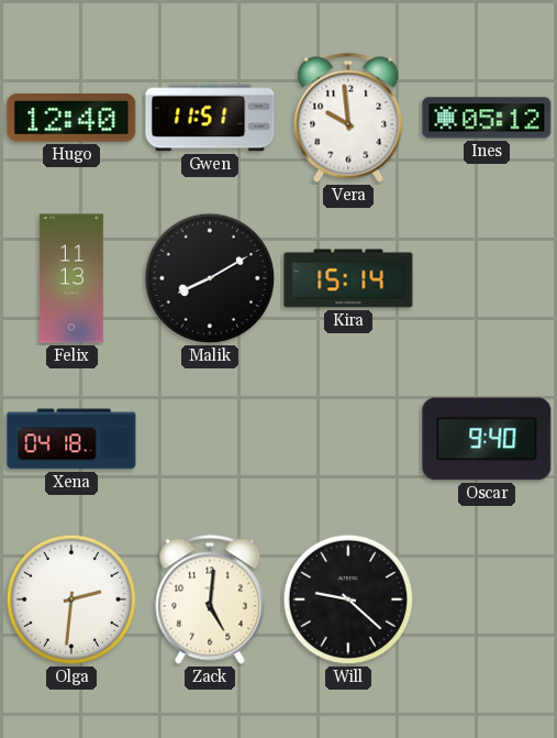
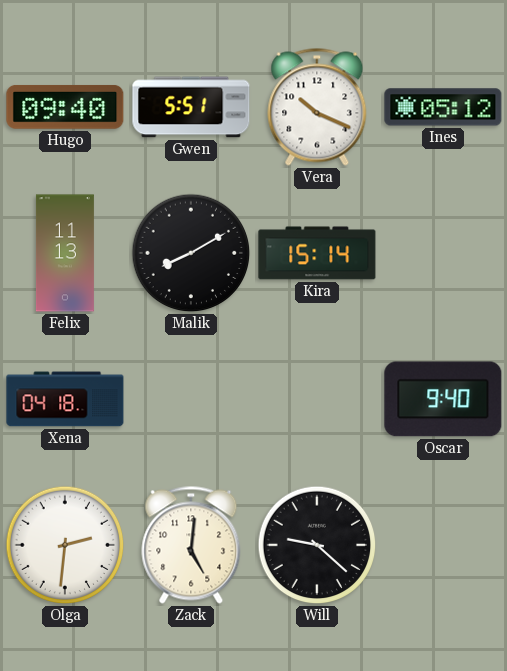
Hugo: 12:40 -> 09:40
Gwen: 11:51 -> 5:51
Vera: 9:59 -> 10:19
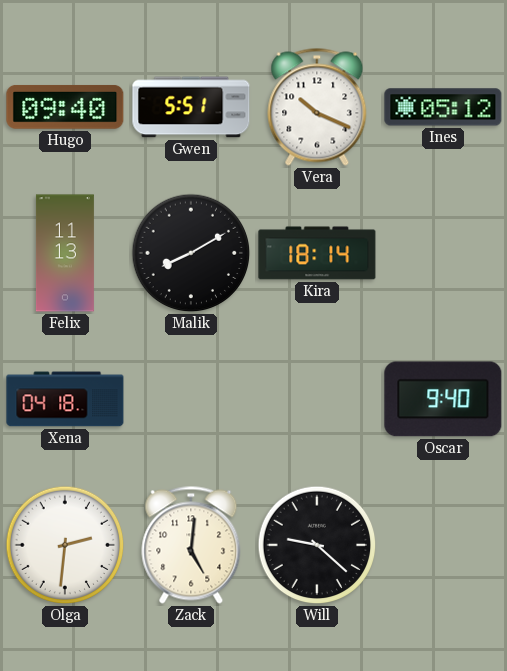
Kira: 15:14 -> 18:14
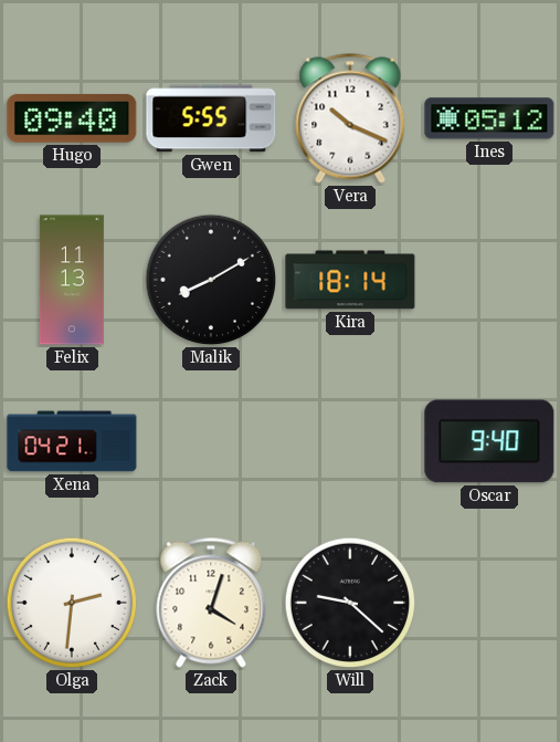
Gwen: 5:51 -> 5:55
Xena: 04:18 -> 04:21
Zack: 5:01 -> 4:03
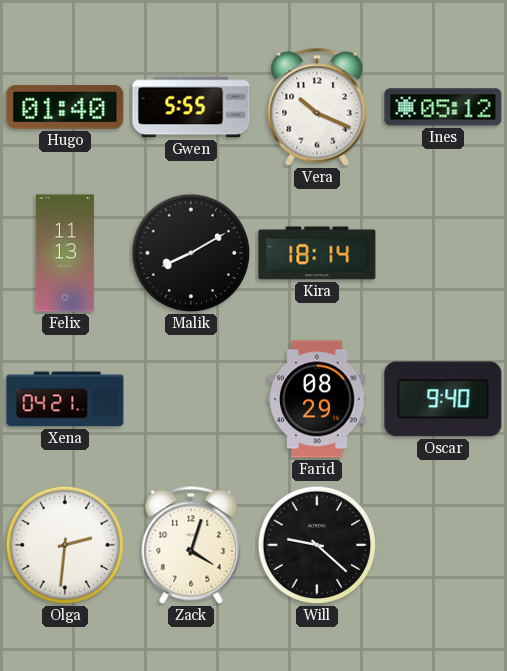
Hugo: 09:40 -> 01:40
Farid: none -> 08:29
